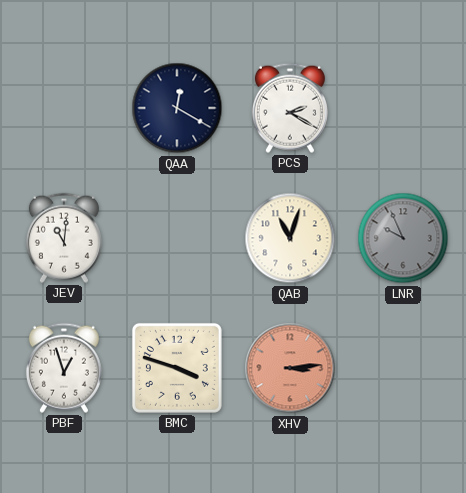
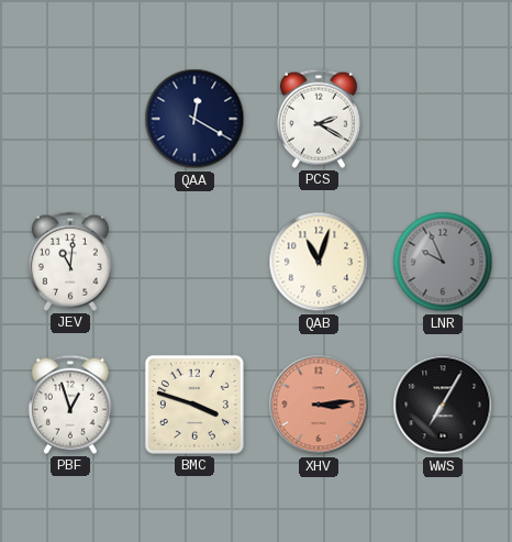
WWS: none -> 7:05
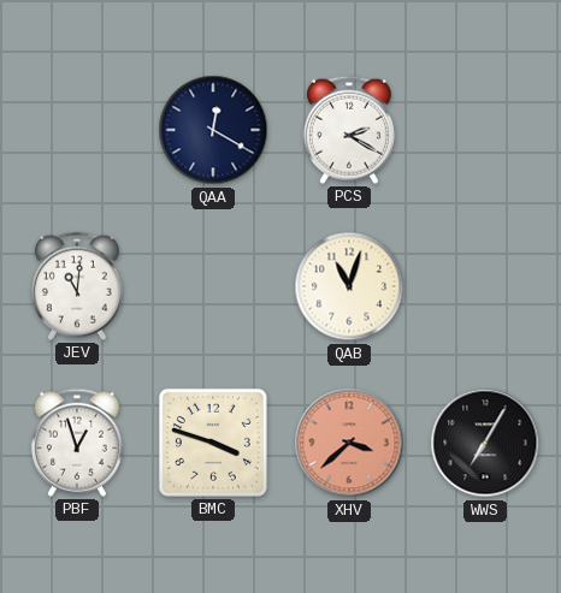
LNR: 9:56 -> none
XHV: 3:14 -> 3:38
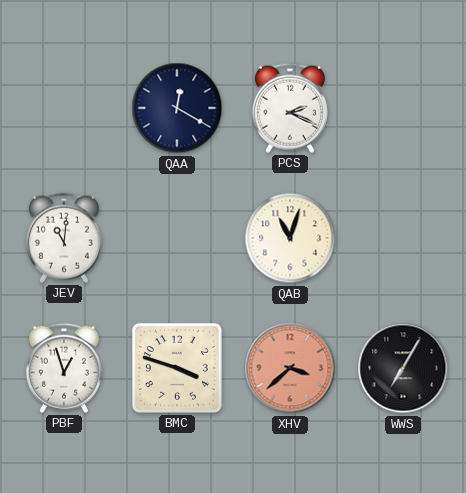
PCS: 2:20 -> 2:19
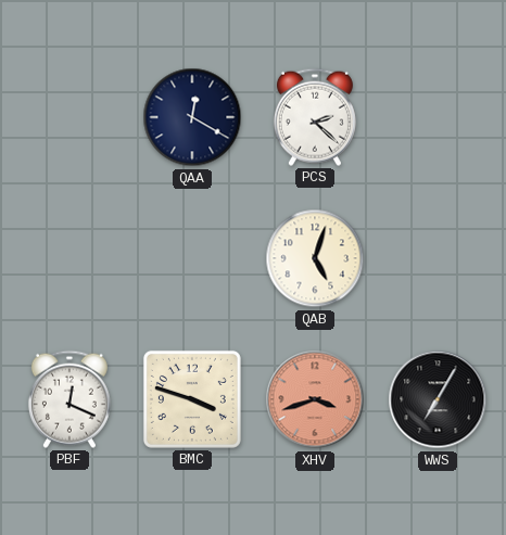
PCS: 2:19 -> 2:22
JEV: 11:01 -> none
QAB: 11:03 -> 5:03
PBF: 12:57 -> 12:19
XHV: 3:38 -> 3:42
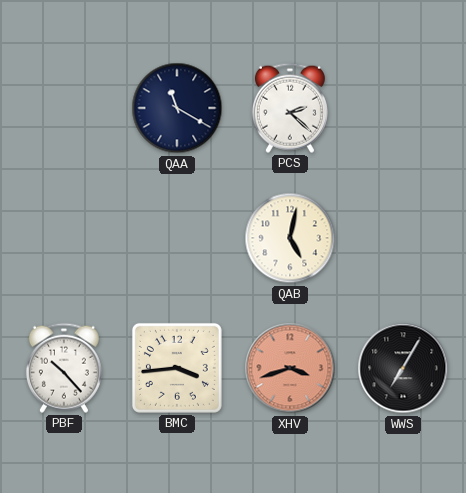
QAA: 12:20 -> 11:20
QAB: 5:03 -> 5:02
PBF: 12:19 -> 10:23
BMC: 3:48 -> 3:44
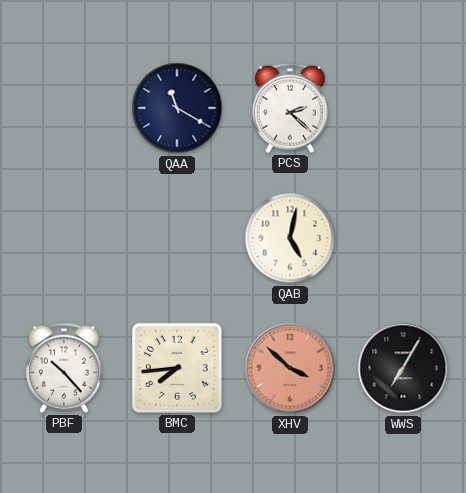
BMC: 3:44 -> 7:44
XHV: 3:42 -> 3:52
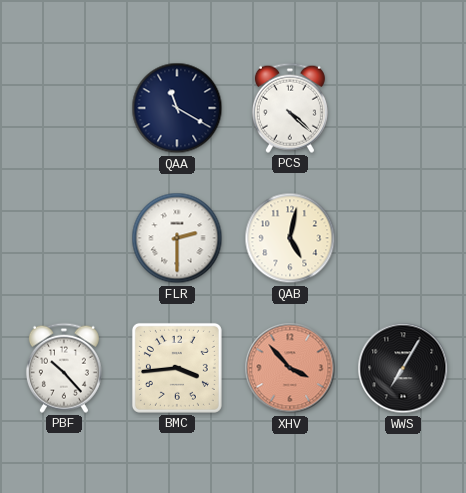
PCS: 2:22 -> 4:22
FLR: none -> 2:30
BMC: 7:44 -> 3:44
XHV: 3:52 -> 3:53
